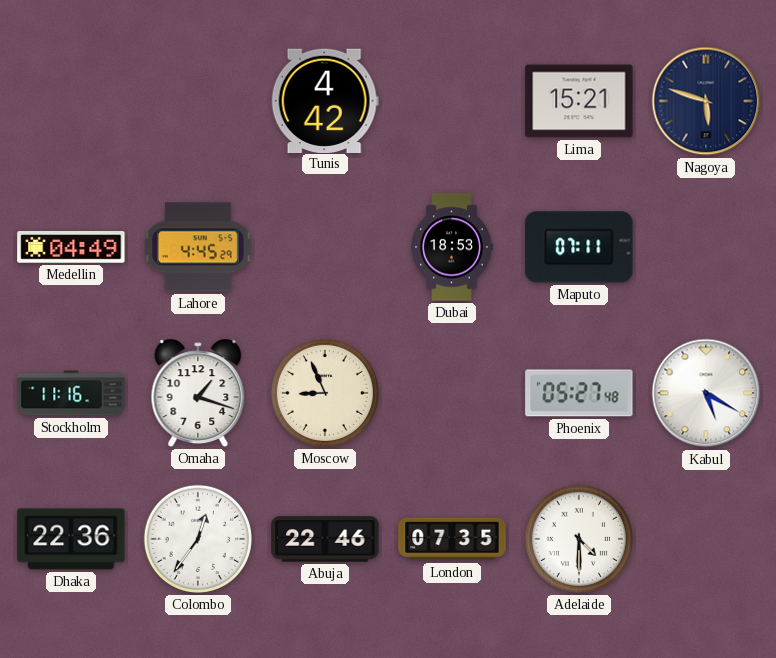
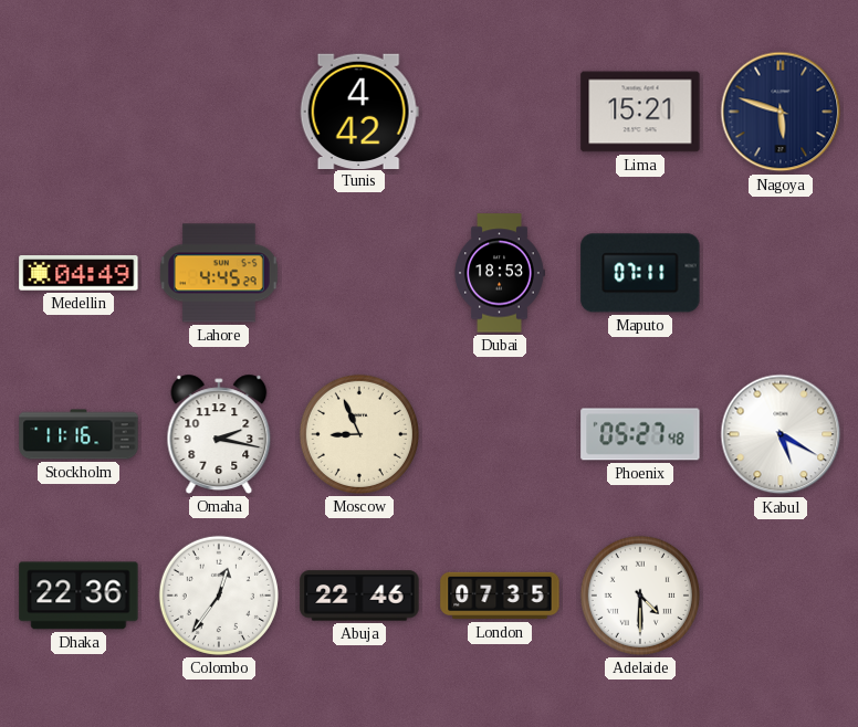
Omaha: 1:18 -> 2:17
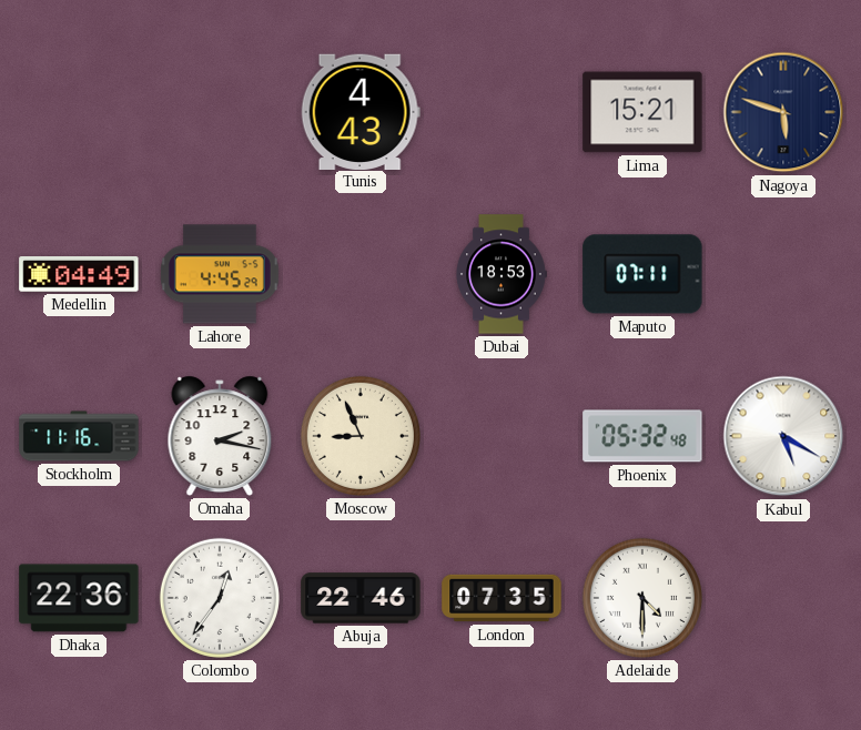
Tunis: 4:42 -> 4:43
Phoenix: 05:27 -> 05:32
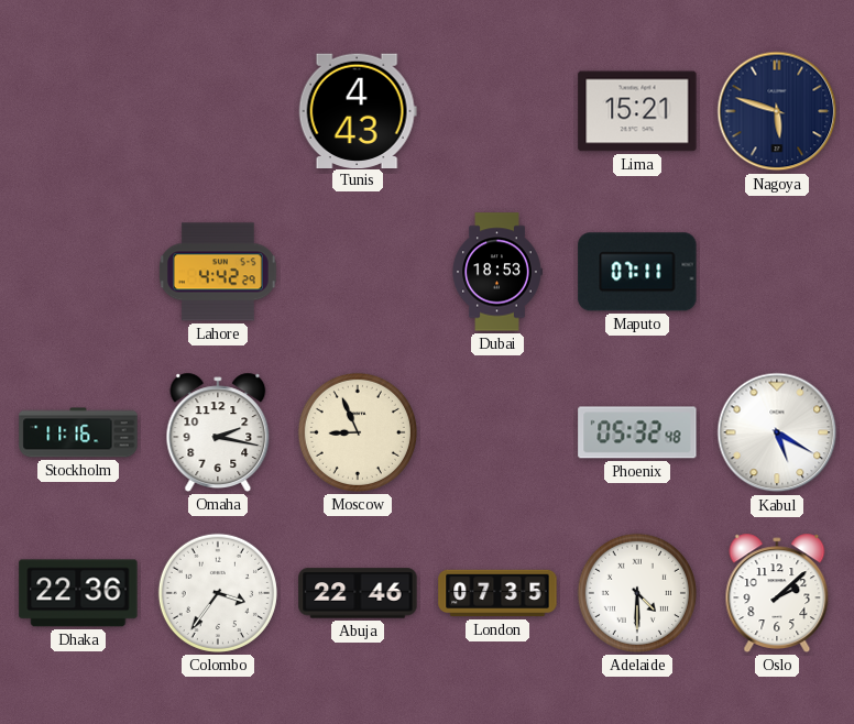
Medellin: 04:49 -> none
Lahore: 4:45 -> 4:42
Colombo: 12:36 -> 3:36
Oslo: none -> 2:08
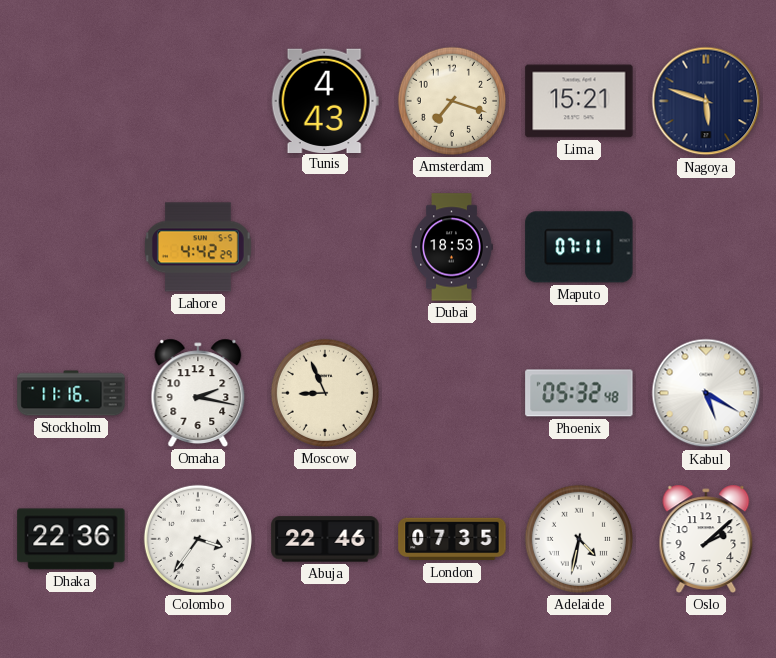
Amsterdam: none -> 7:18
Adelaide: 4:30 -> 4:32
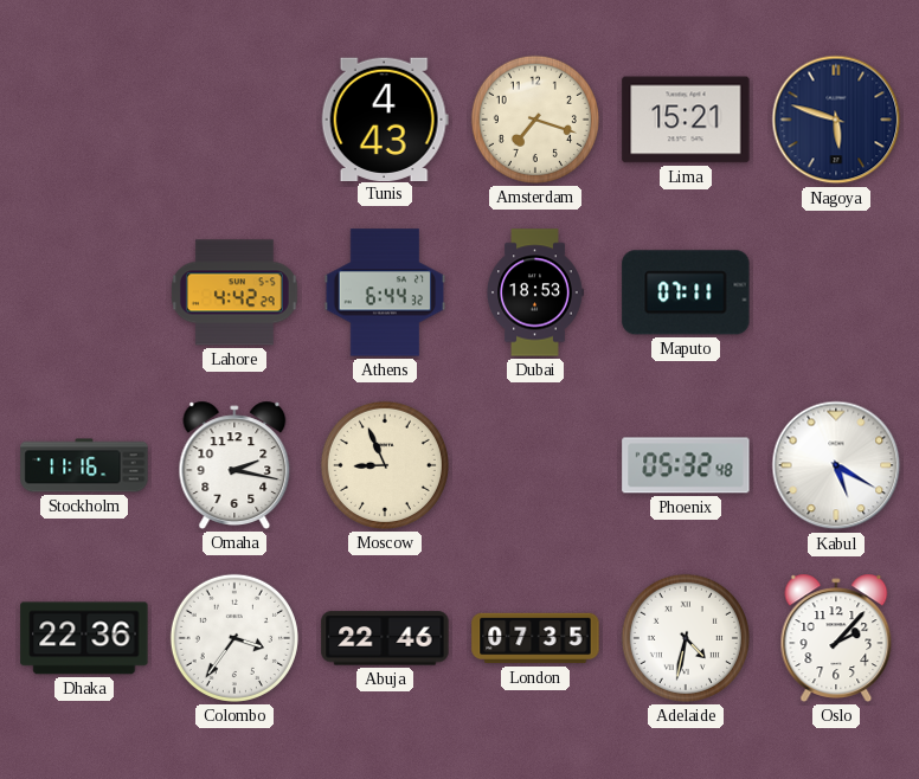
Athens: none -> 6:44
Oslo: 2:08 -> 2:07
